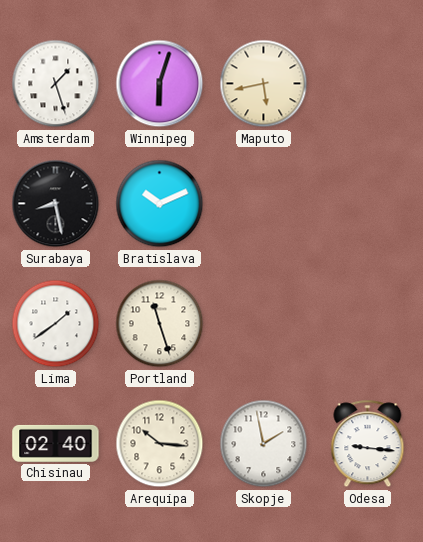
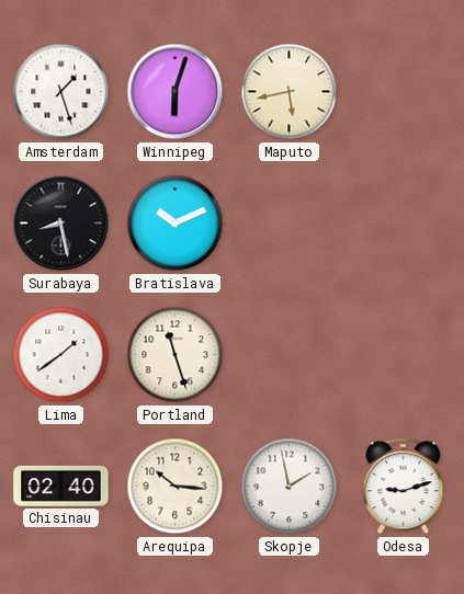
Odesa: 9:16 -> 9:12
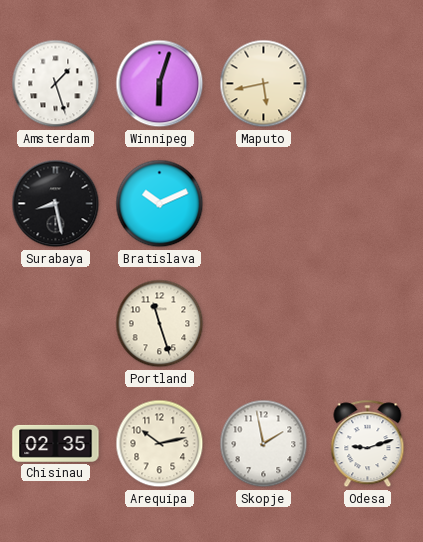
Lima: 1:39 -> none
Chisinau: 02:40 -> 02:35
Arequipa: 10:16 -> 10:13
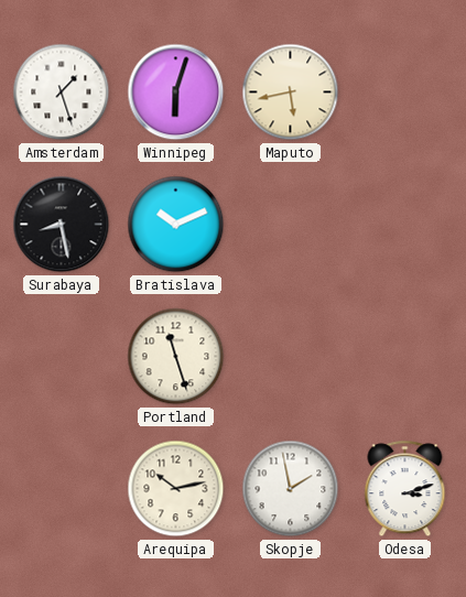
Chisinau: 02:35 -> none
Odesa: 9:12 -> 3:12
